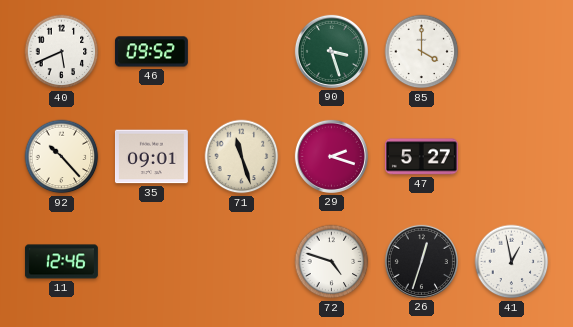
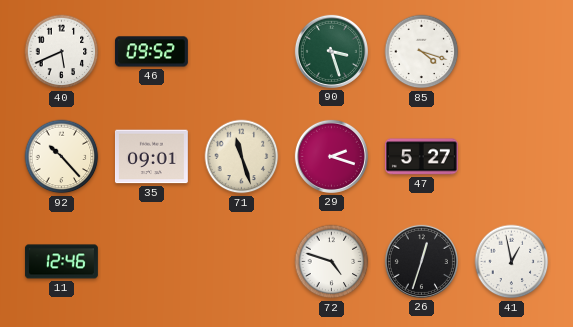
85: 4:00 -> 4:18
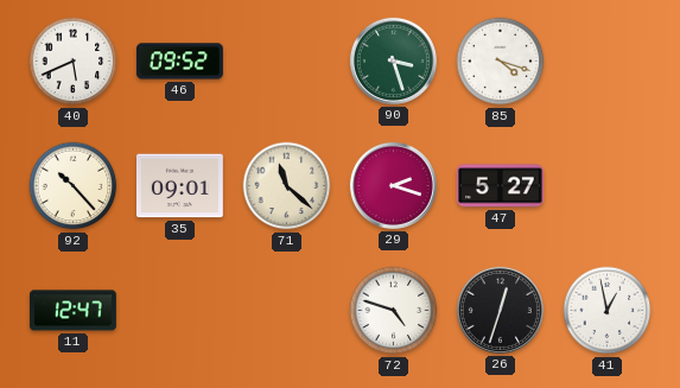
71: 11:27 -> 11:22
11: 12:46 -> 12:47
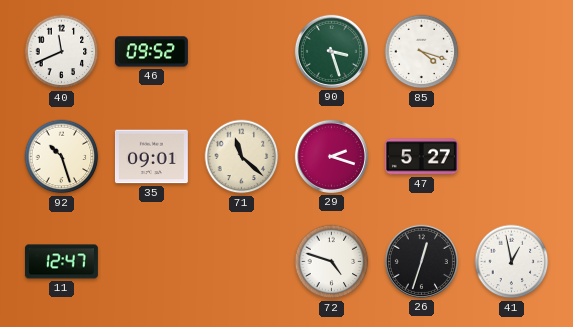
40: 5:41 -> 11:41
92: 10:23 -> 10:27
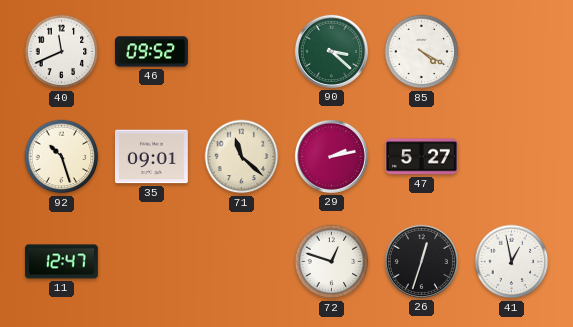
90: 3:27 -> 3:22
85: 4:18 -> 4:20
29: 2:18 -> 2:13
72: 4:48 -> 12:48
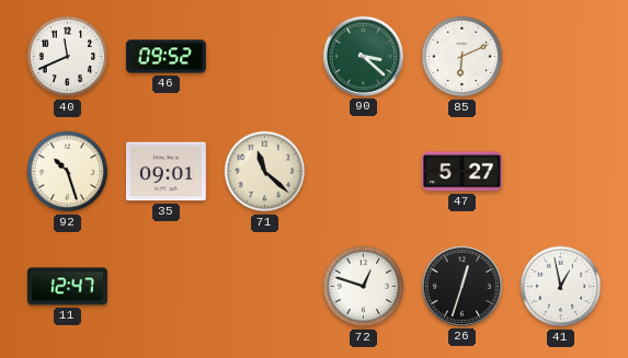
85: 4:20 -> 6:11
29: 2:13 -> none
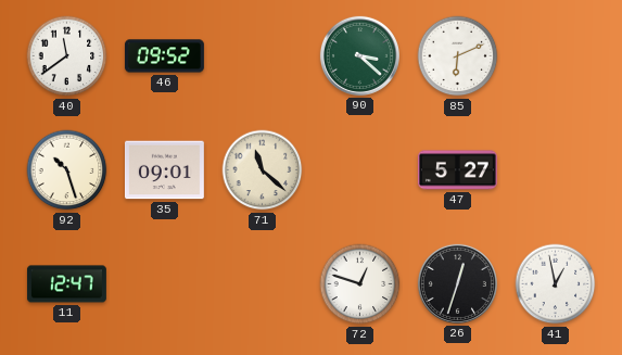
40: 11:41 -> 11:39
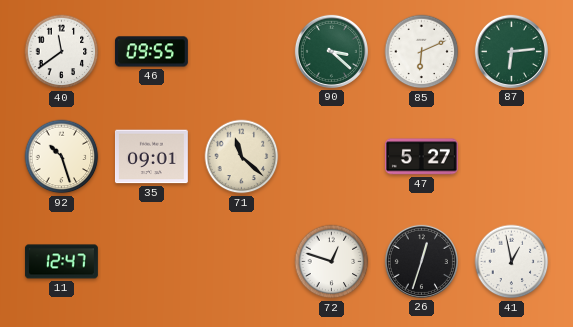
46: 09:52 -> 09:55
87: none -> 6:14
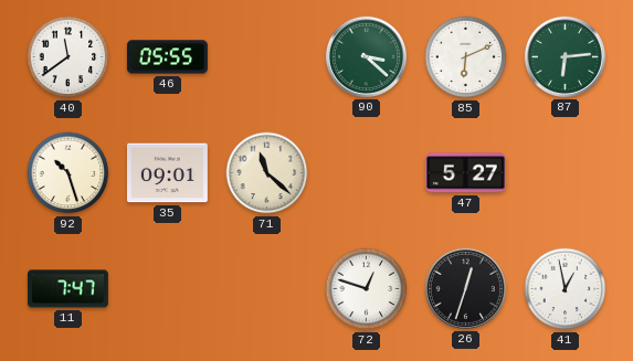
46: 09:55 -> 05:55
11: 12:47 -> 7:47
